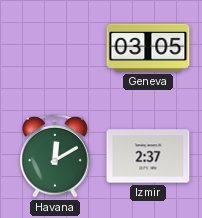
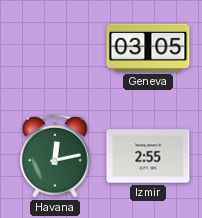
Havana: 12:10 -> 12:13
Izmir: 2:37 -> 2:55
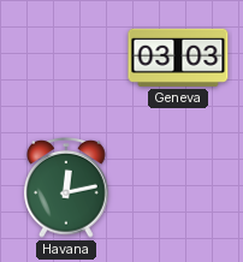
Geneva: 03:05 -> 03:03
Izmir: 2:55 -> none
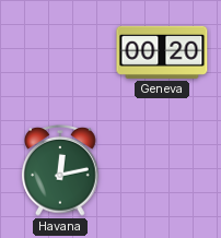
Geneva: 03:03 -> 00:20
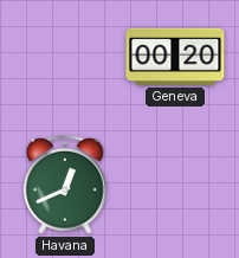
Havana: 12:13 -> 12:41
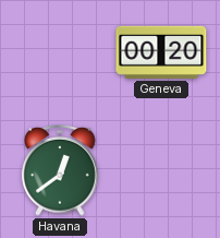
Havana: 12:41 -> 12:39
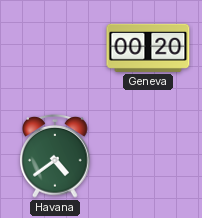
Havana: 12:39 -> 4:39
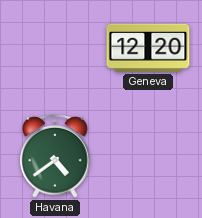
Geneva: 00:20 -> 12:20
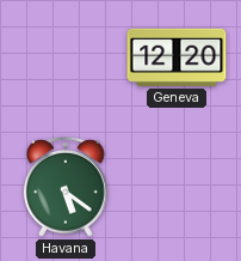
Havana: 4:39 -> 5:21
